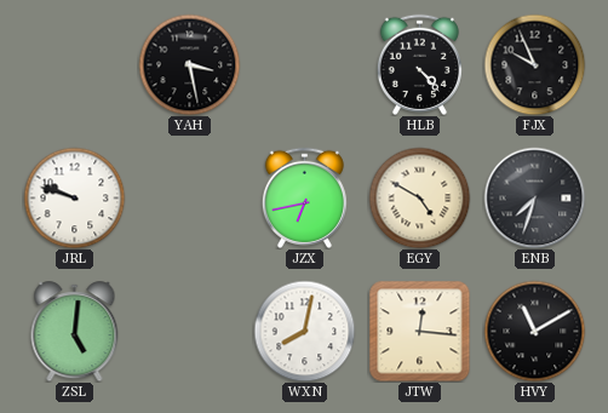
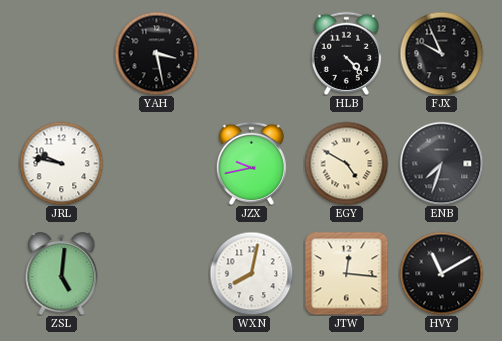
JRL: 9:48 -> 9:47
JZX: 6:43 -> 9:43
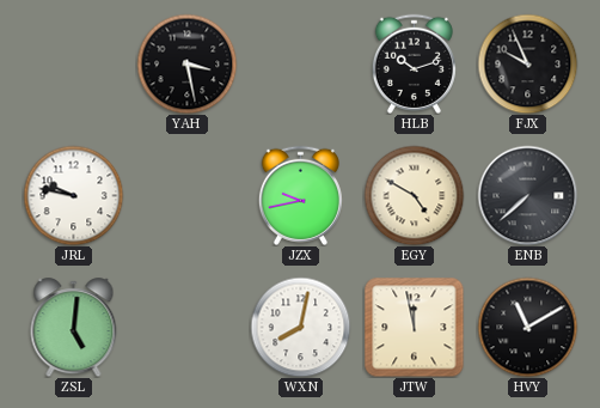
HLB: 4:23 -> 10:12
ENB: 7:33 -> 7:38
JTW: 12:16 -> 11:58
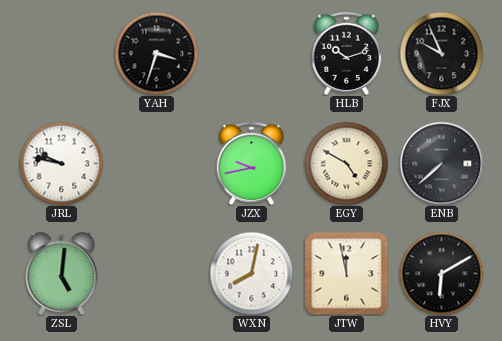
YAH: 3:28 -> 3:33
HVY: 11:10 -> 6:10
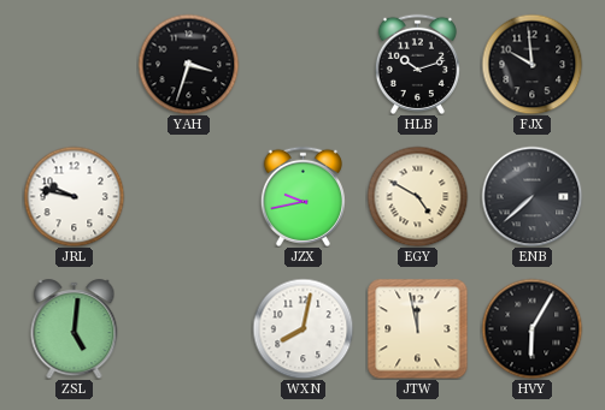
FJX: 9:56 -> 9:59
HVY: 6:10 -> 6:05
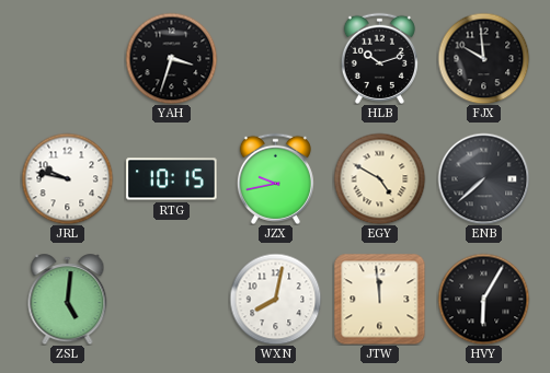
RTG: none -> 10:15
JTW: 11:58 -> 11:59
